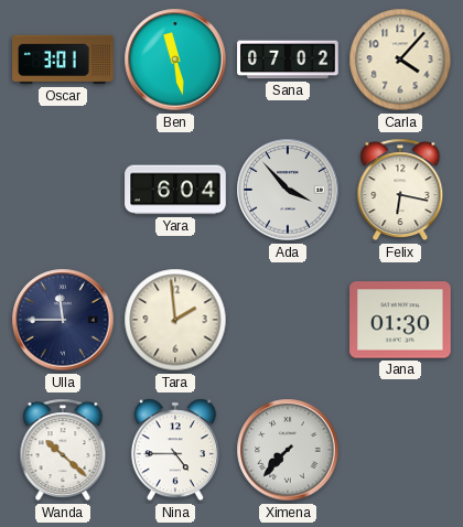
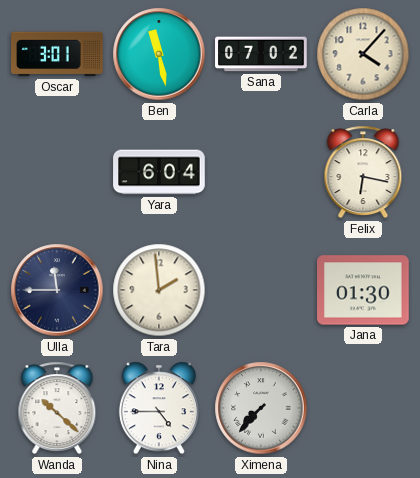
Ada: 3:53 -> none
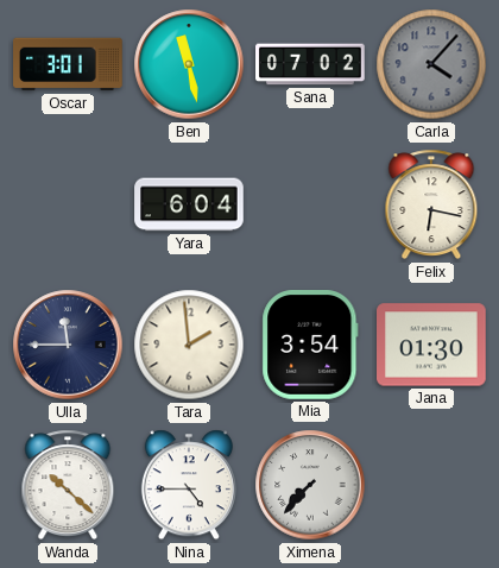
Carla dial: cream -> grey
Mia: none -> 3:54
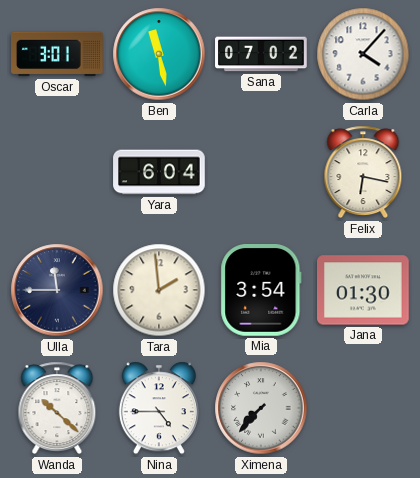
Carla dial: grey -> white
